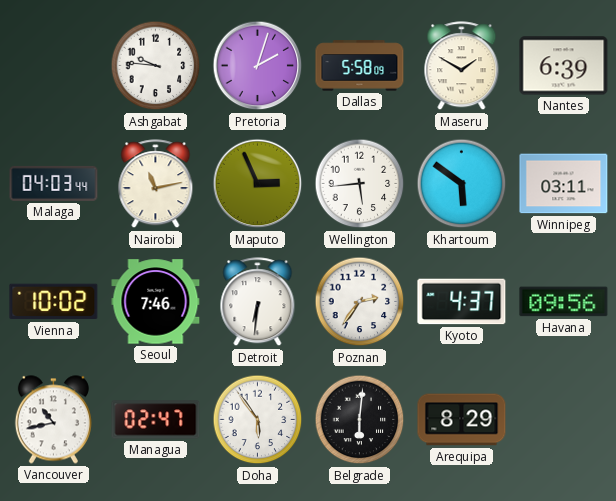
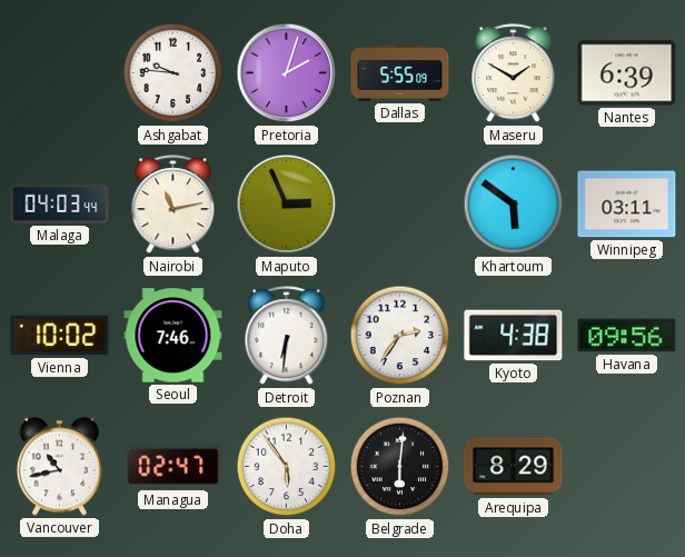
Dallas: 5:58 -> 5:55
Wellington: 5:44 -> none
Kyoto: 4:37 -> 4:38
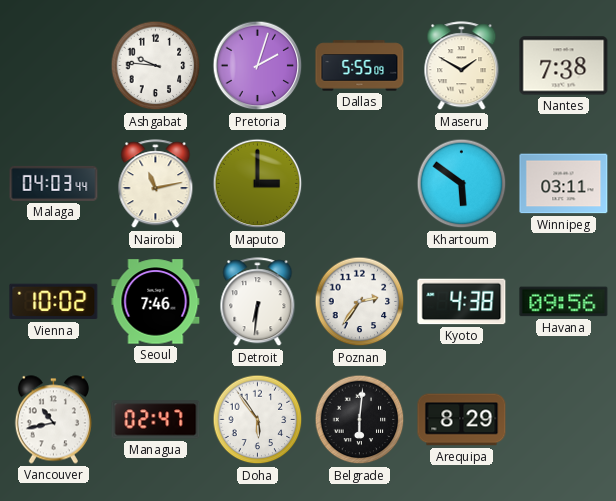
Nantes: 6:39 -> 7:38
Maputo: 2:56 -> 3:00
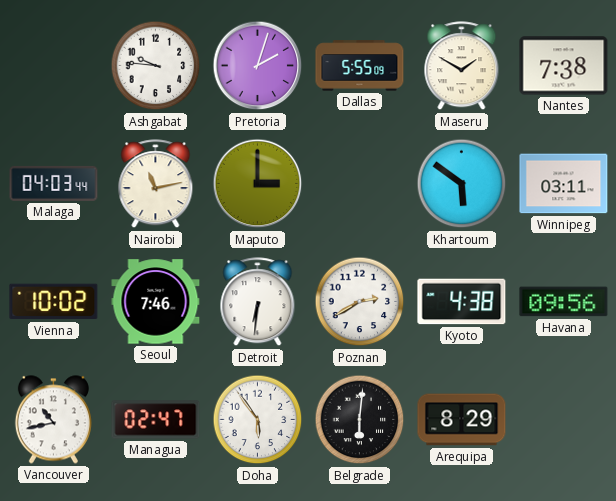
Poznan: 2:36 -> 2:40
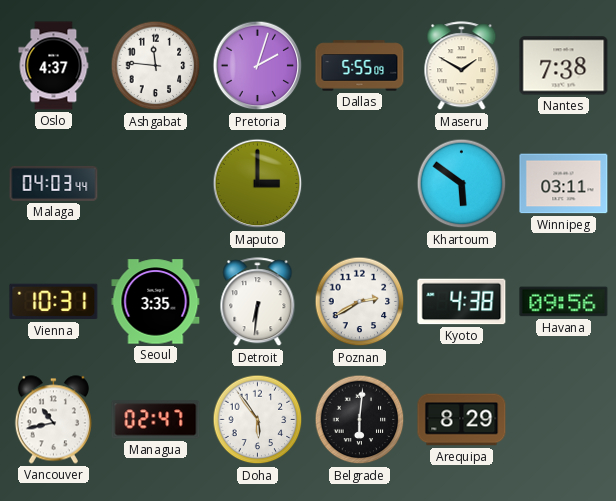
Oslo: none -> 4:37
Ashgabat: 9:46 -> 11:46
Nairobi: 11:13 -> none
Vienna: 10:02 -> 10:31
Seoul: 7:46 -> 3:35
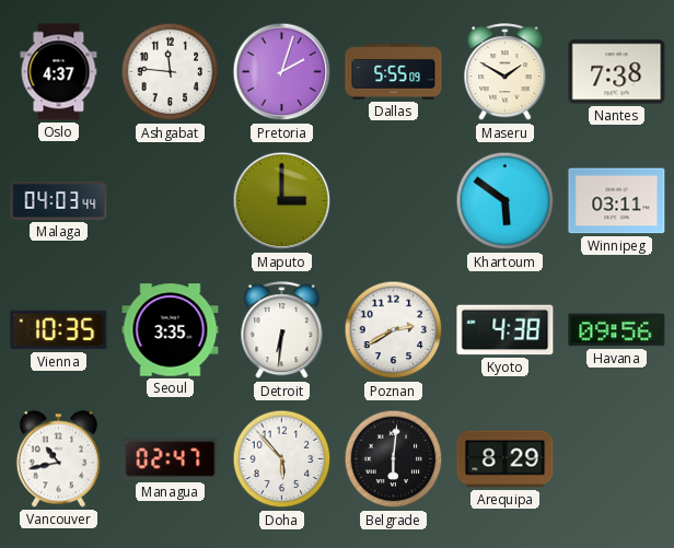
Vienna: 10:31 -> 10:35
Doha: 5:54 -> 5:53
